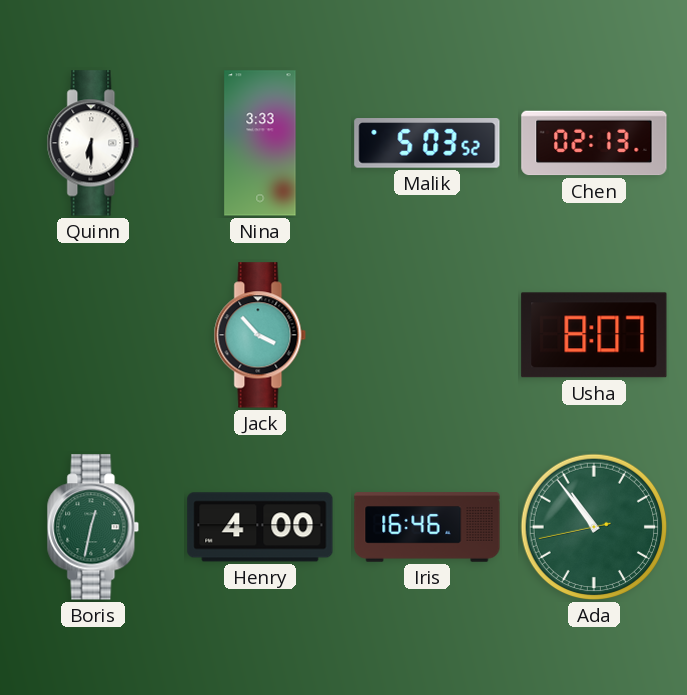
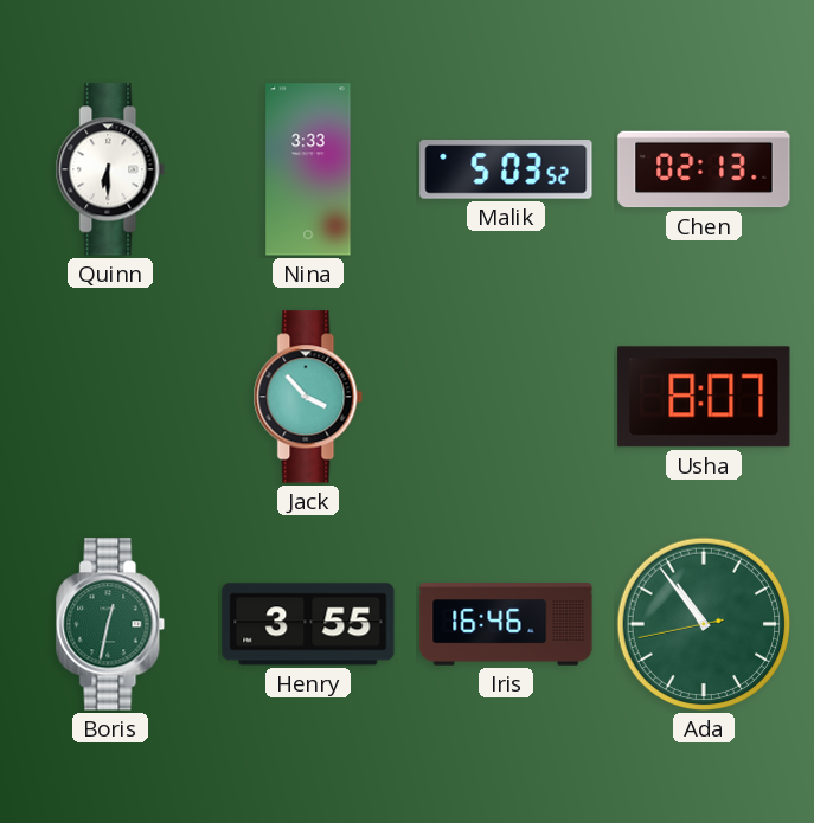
Henry: 4:00 -> 3:55
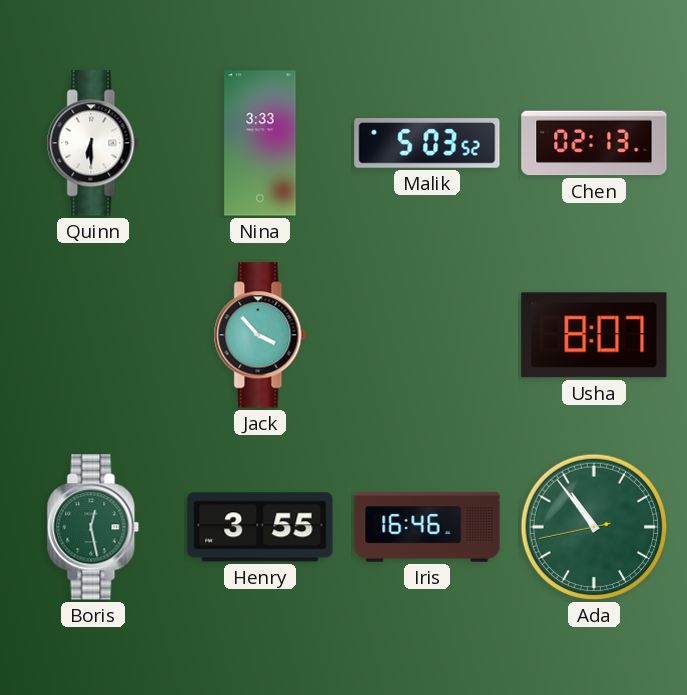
Boris: 12:32 -> 12:28
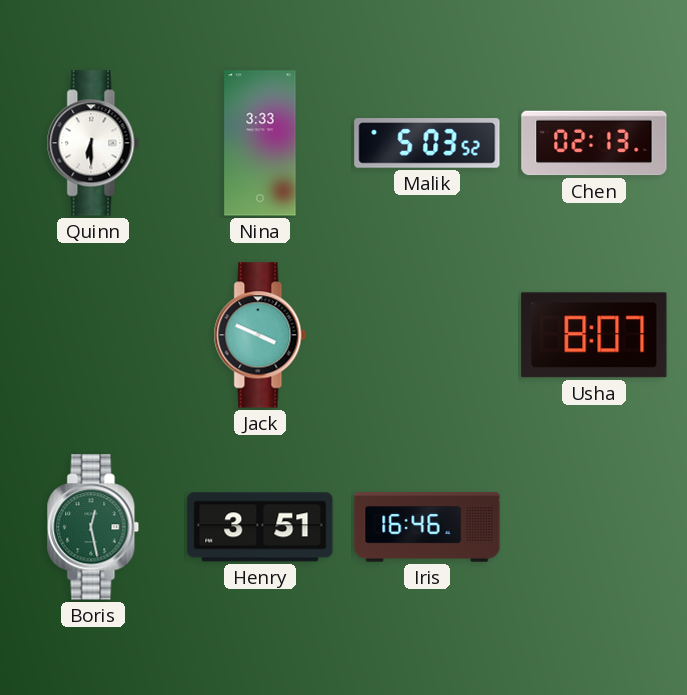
Jack: 3:53 -> 3:49
Henry: 3:55 -> 3:51
Ada: 10:53 -> none
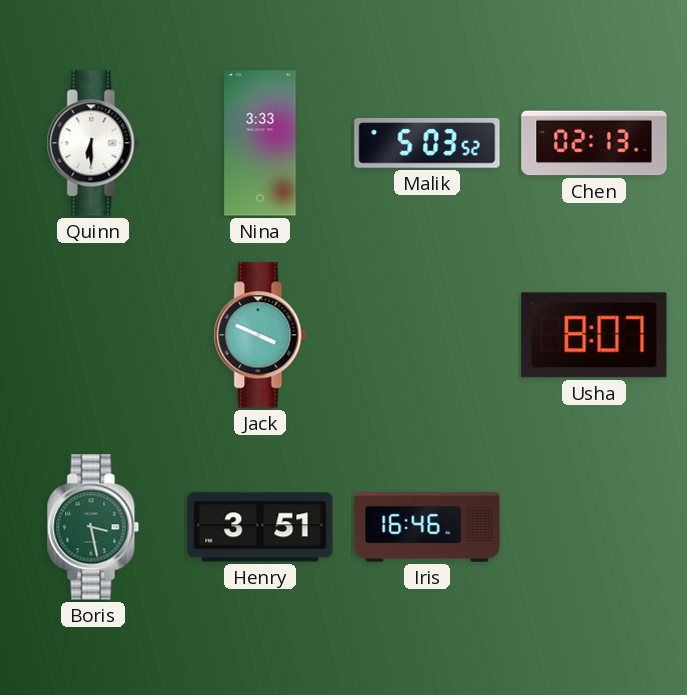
Boris: 12:28 -> 3:28
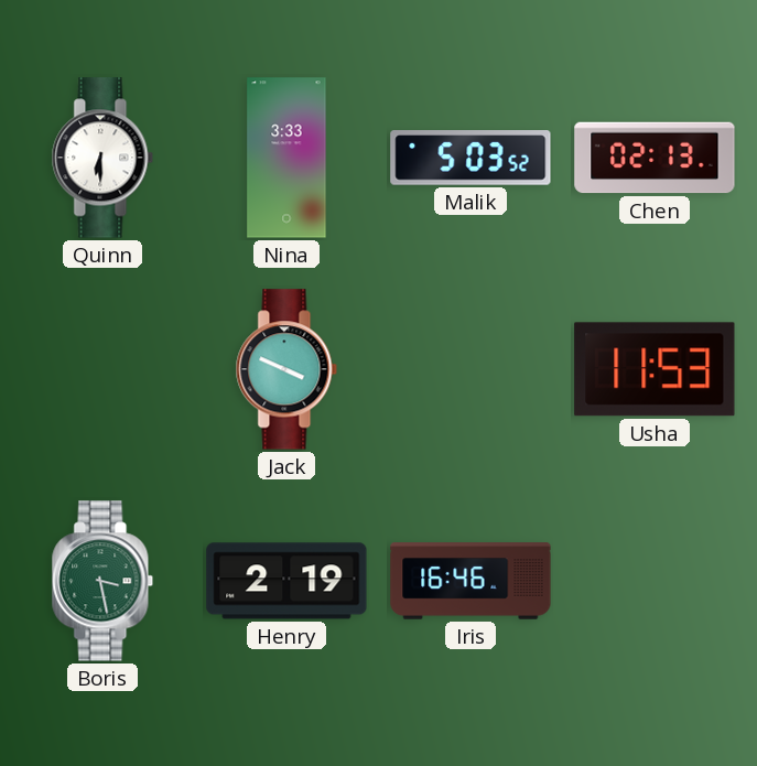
Usha: 8:07 -> 11:53
Henry: 3:51 -> 2:19
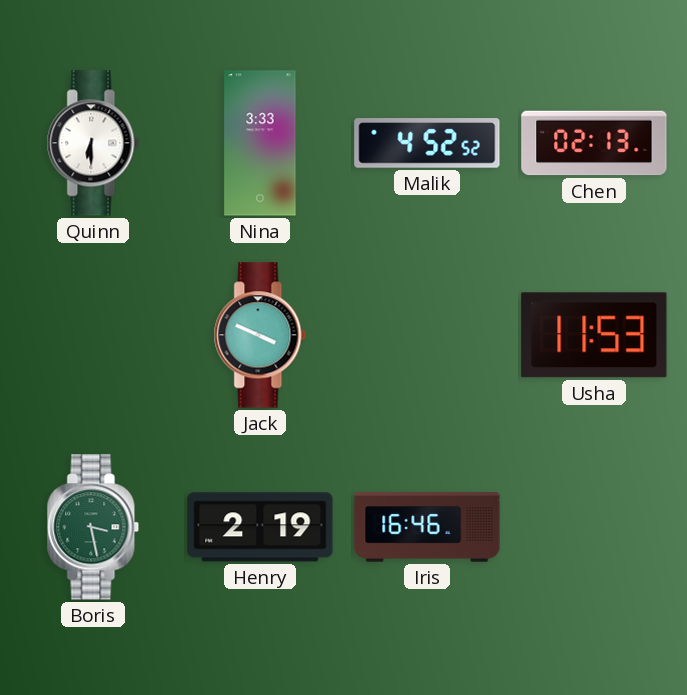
Malik: 5:03 -> 4:52
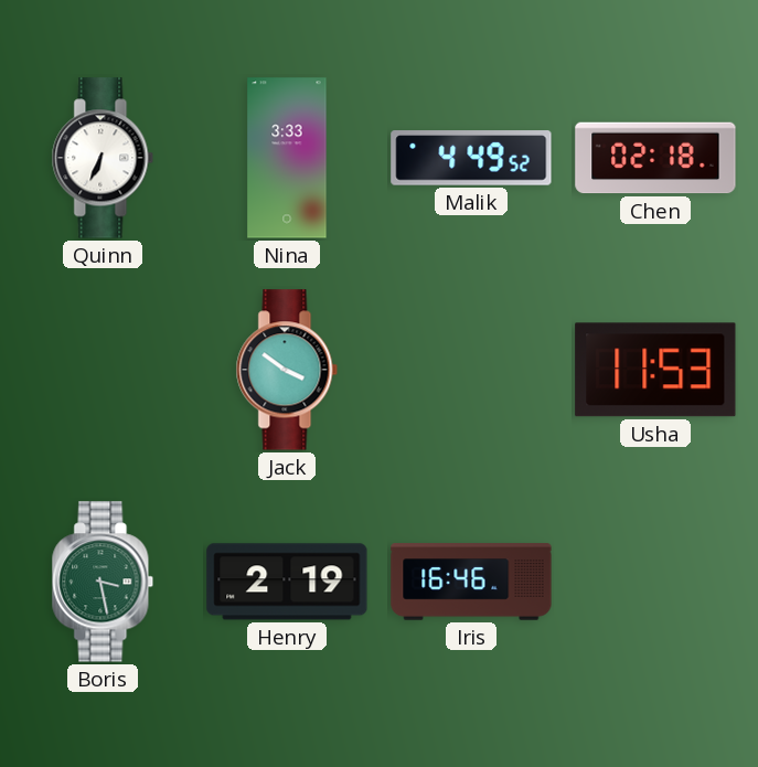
Quinn: 6:30 -> 6:34
Malik: 4:52 -> 4:49
Chen: 02:13 -> 02:18
Jack: 3:49 -> 3:51
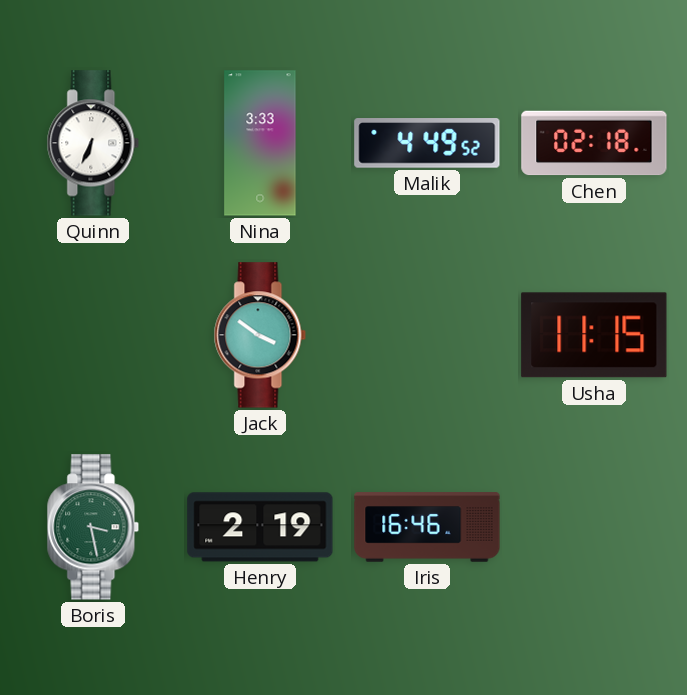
Usha: 11:53 -> 11:15
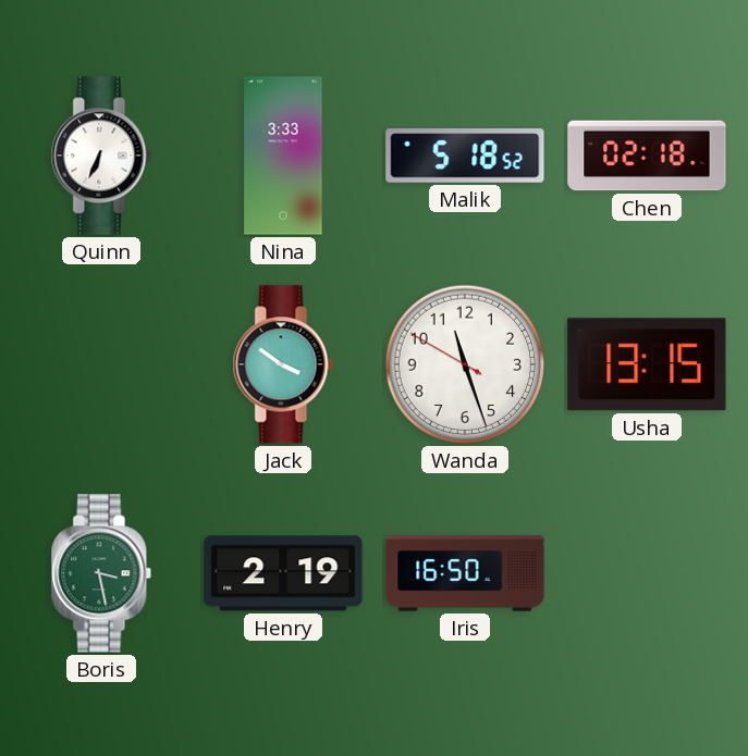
Malik: 4:49 -> 5:18
Wanda: none -> 11:26
Usha: 11:15 -> 13:15
Iris: 16:46 -> 16:50
